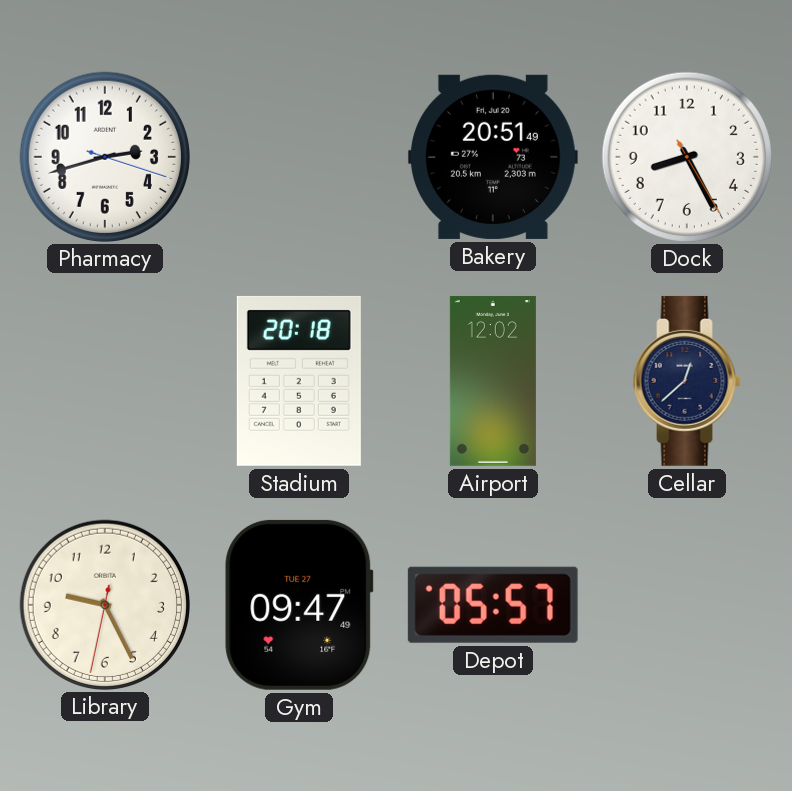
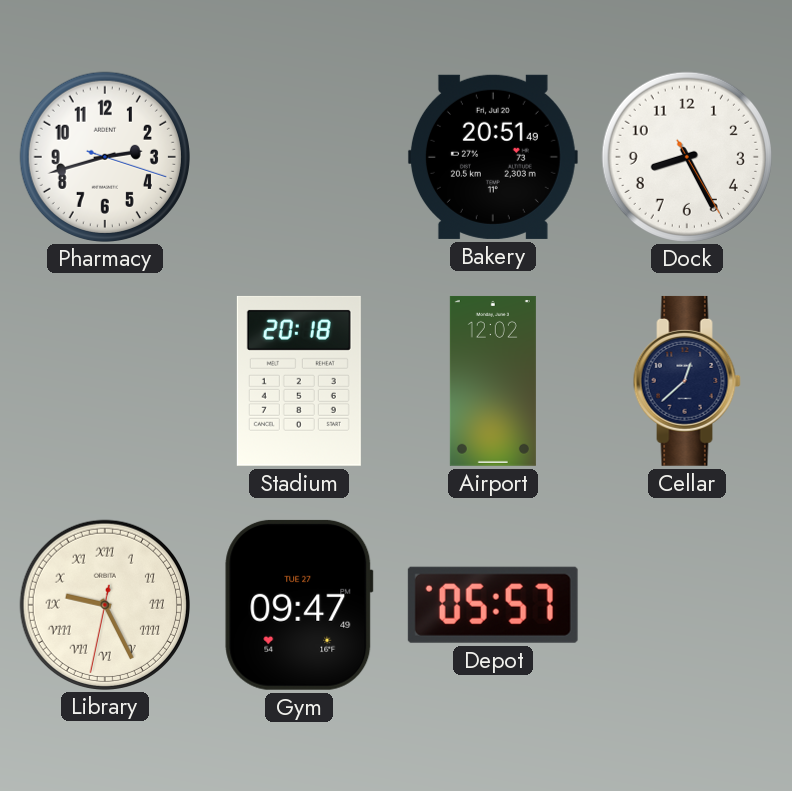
Library numerals: Arabic -> Roman
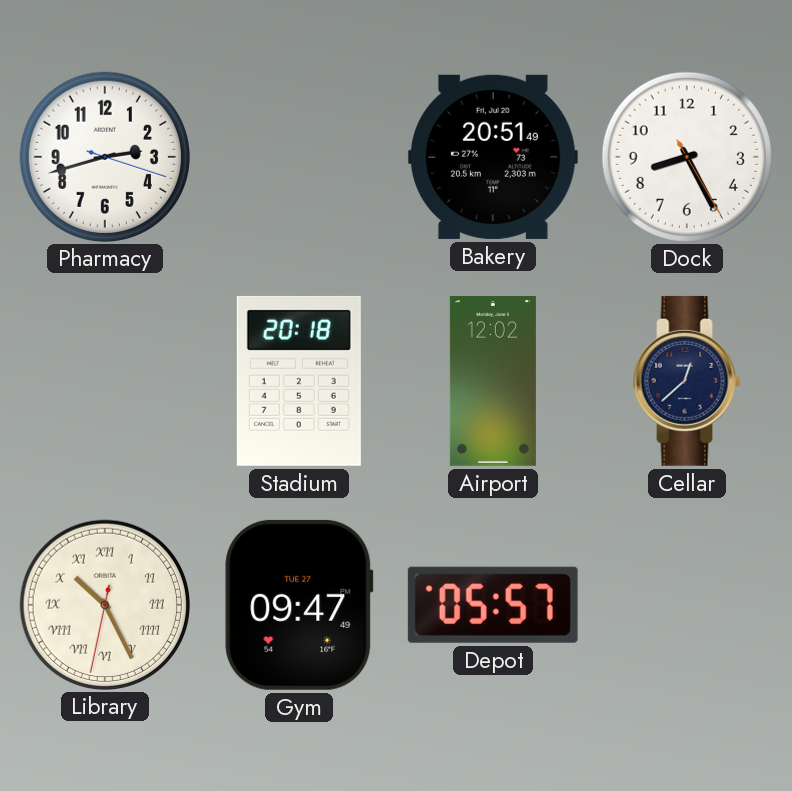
Library: 9:25 -> 10:25
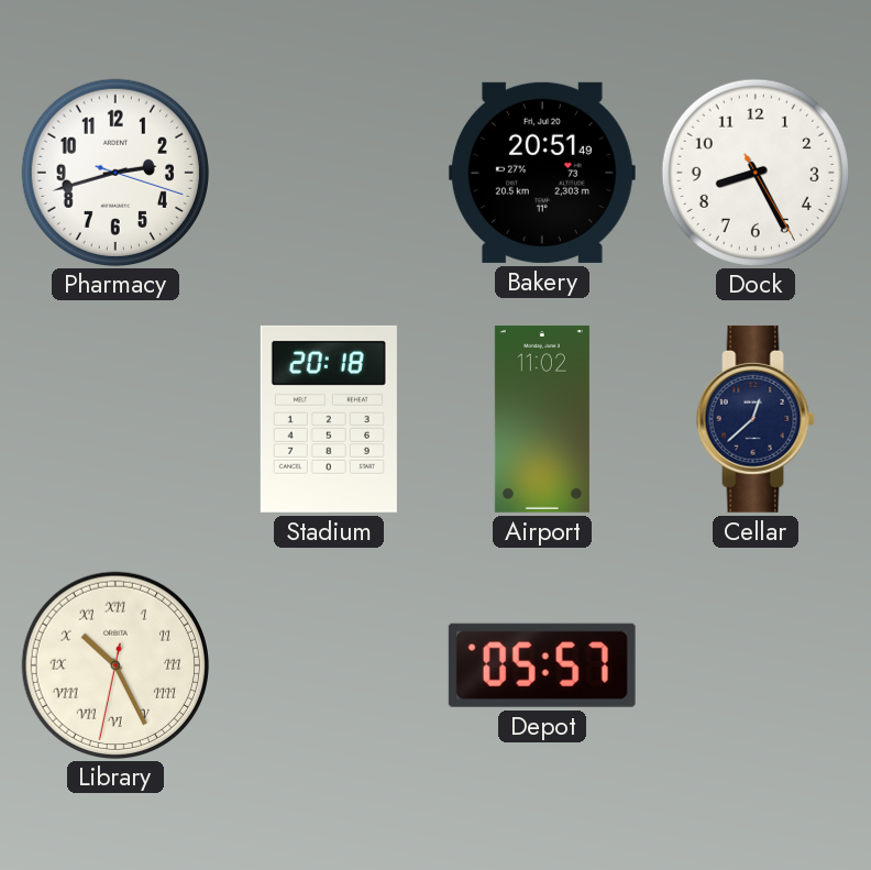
Airport: 12:02 -> 11:02
Gym: 09:47 -> none
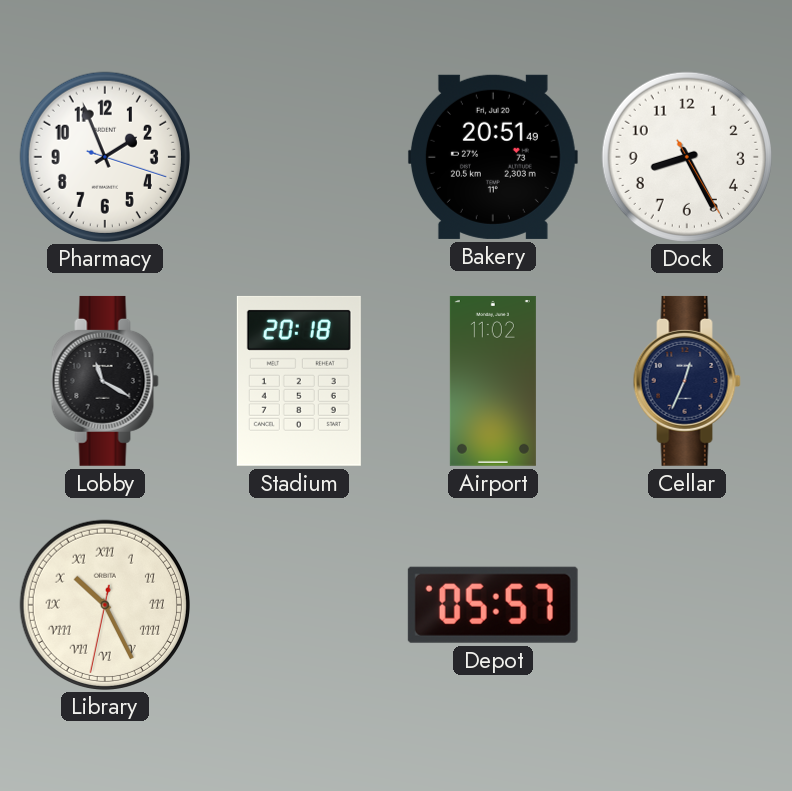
Pharmacy: 2:42 -> 1:56
Lobby: none -> 11:20
Cellar: 12:38 -> 12:34
